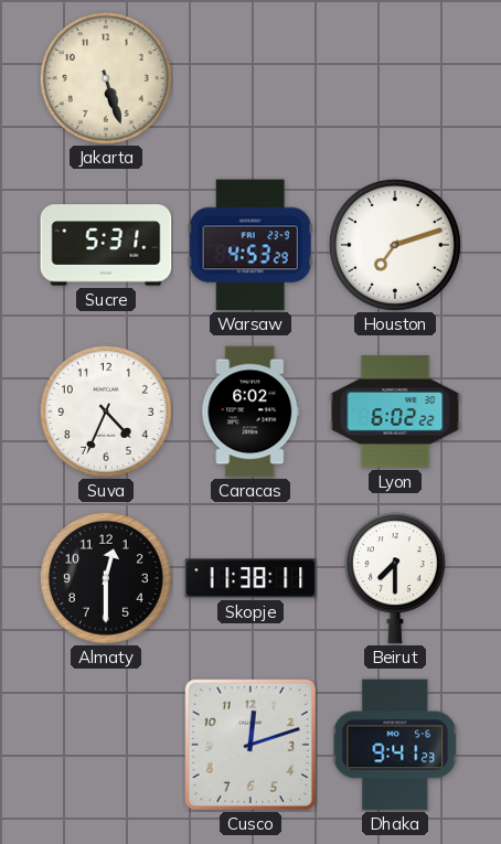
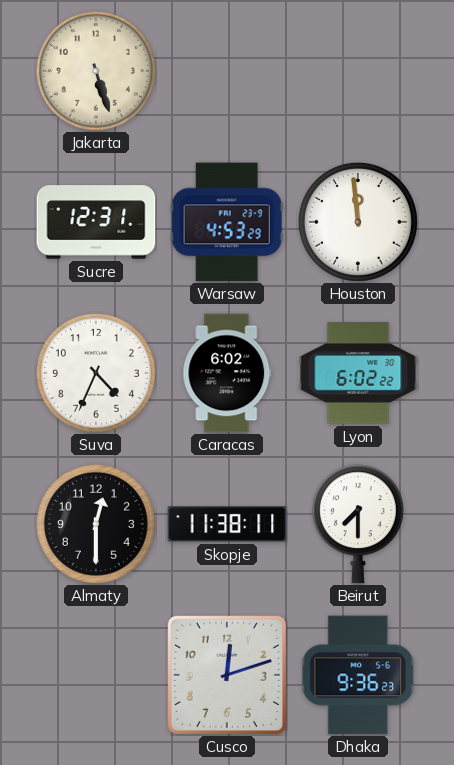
Sucre: 5:31 -> 12:31
Houston: 7:12 -> 11:59
Dhaka: 9:41 -> 9:36
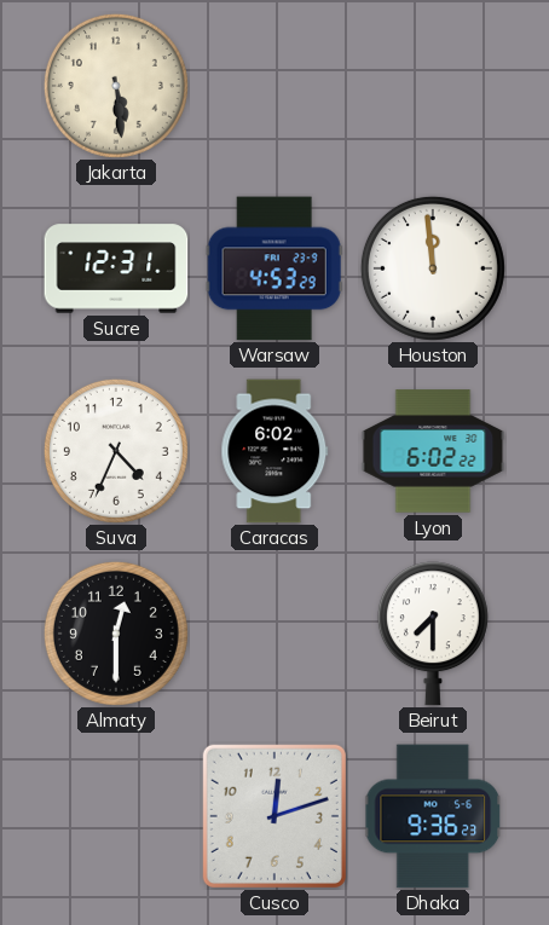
Jakarta: 5:27 -> 5:29
Skopje: 11:38 -> none
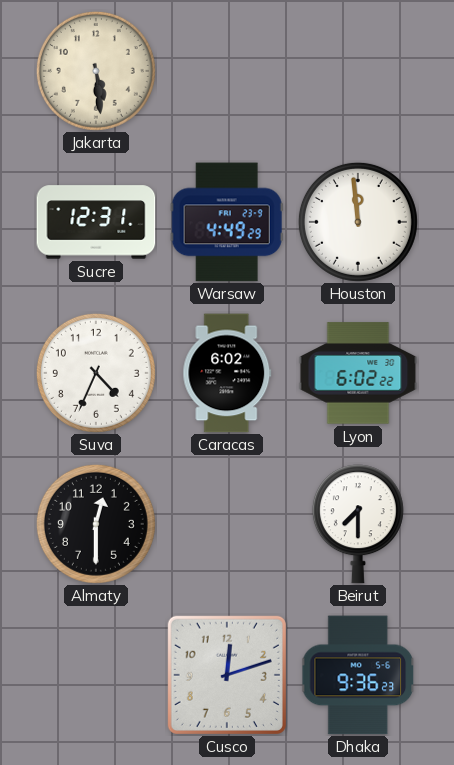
Warsaw: 4:53 -> 4:49
